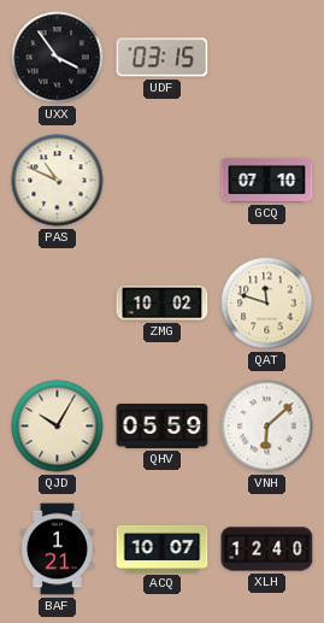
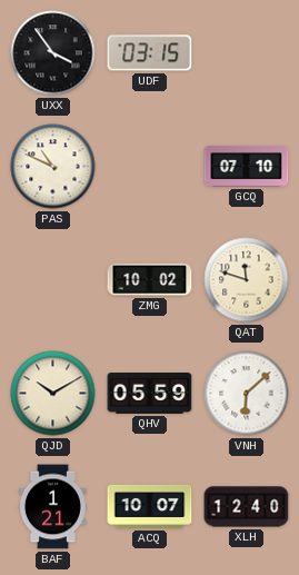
QJD: 10:05 -> 10:10
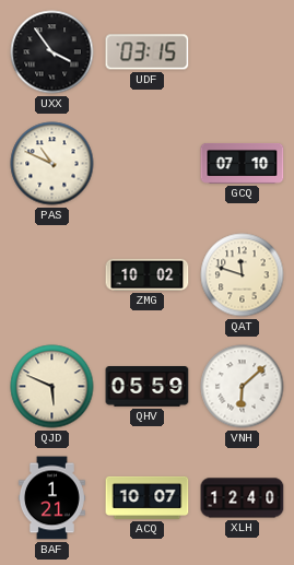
QJD: 10:10 -> 5:49
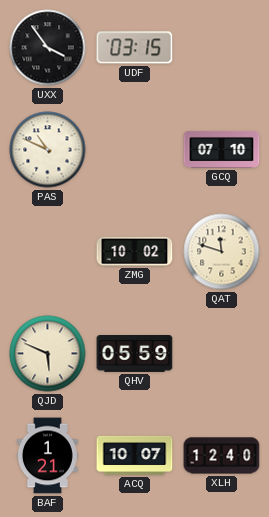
VNH: 6:08 -> none
